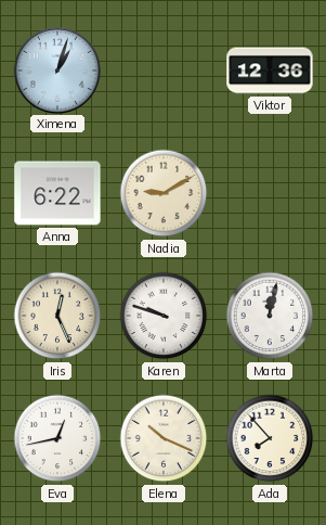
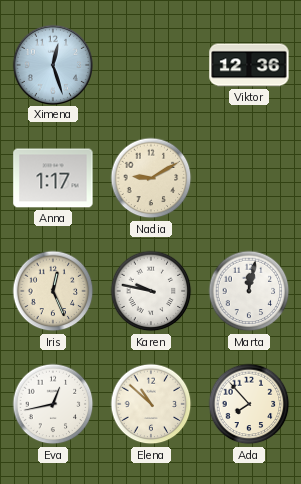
Ximena: 1:03 -> 12:27
Anna: 6:22 -> 1:17
Karen: 9:48 -> 9:47
Elena: 10:19 -> 10:52
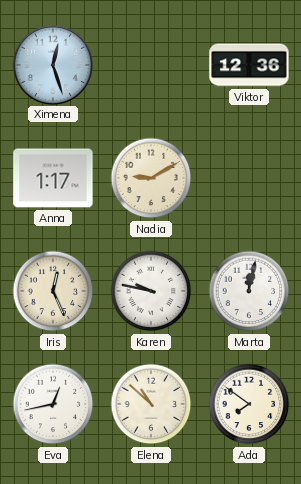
Ada: 7:53 -> 7:51
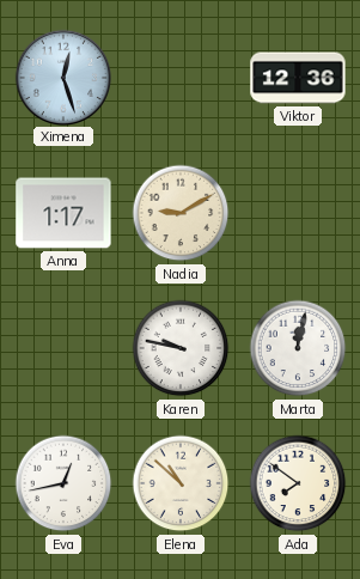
Iris: 12:26 -> none
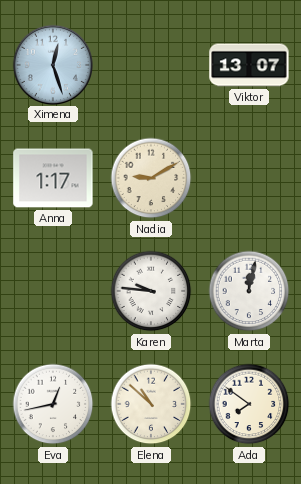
Viktor: 12:36 -> 13:07
Karen: 9:47 -> 9:46
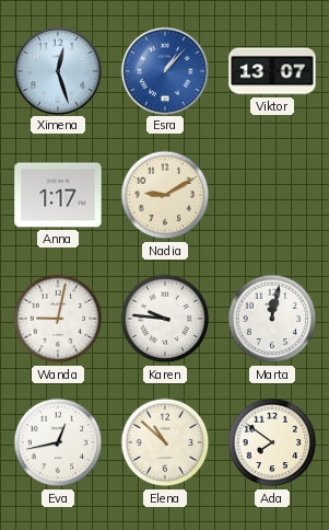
Esra: none -> 1:07
Wanda: none -> 9:02
